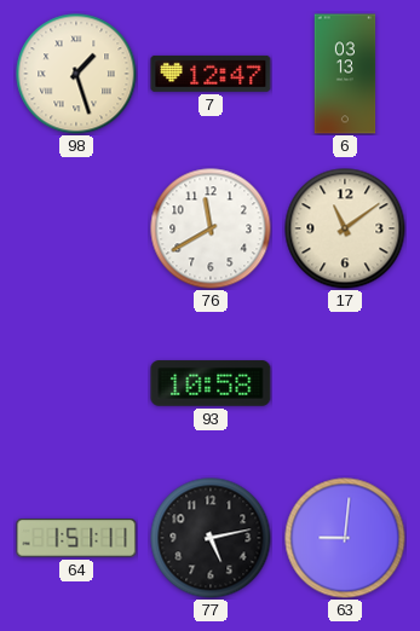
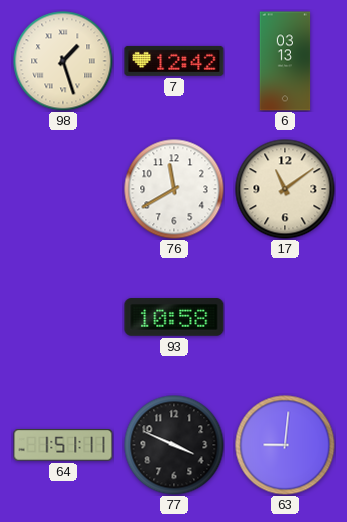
7: 12:47 -> 12:42
77: 5:13 -> 3:49
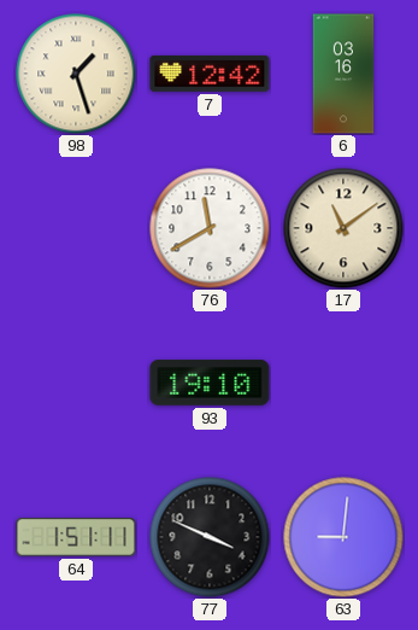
6: 03:13 -> 03:16
93: 10:58 -> 19:10
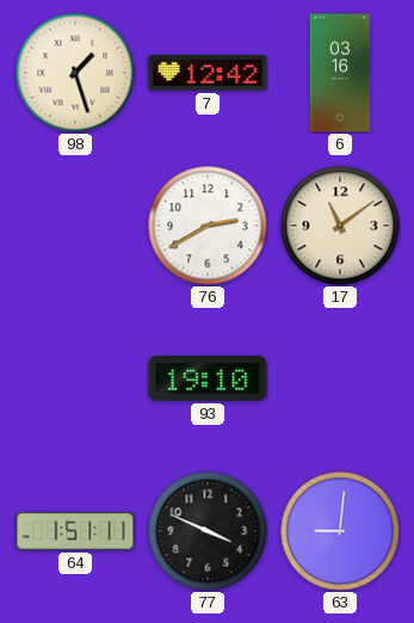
76: 11:40 -> 2:40
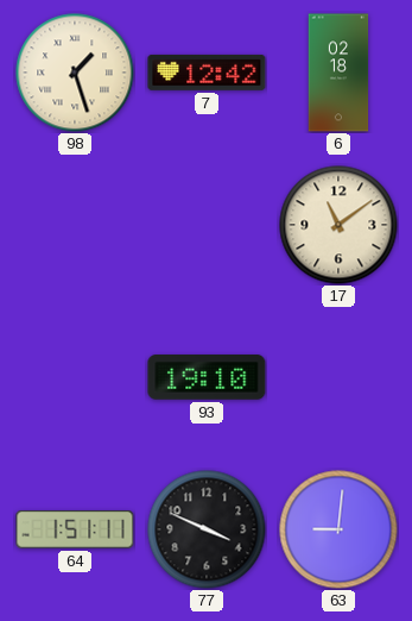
6: 03:16 -> 02:18
76: 2:40 -> none
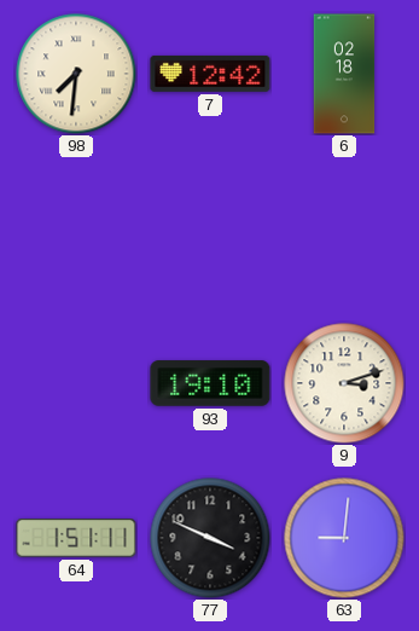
98: 1:27 -> 7:31
17: 11:09 -> none
9: none -> 3:12
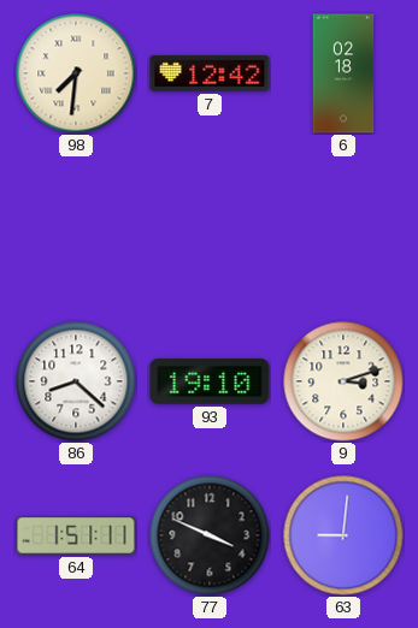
86: none -> 8:22
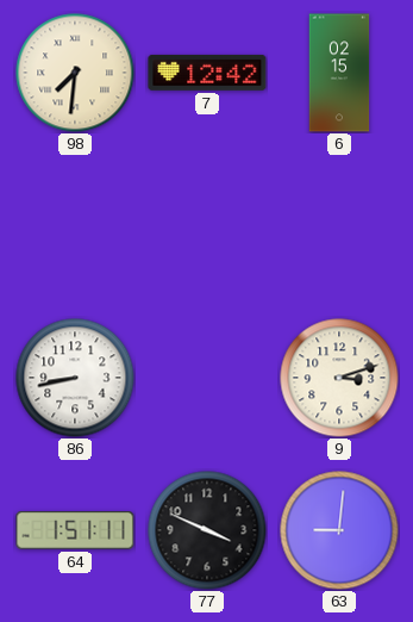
6: 02:18 -> 02:15
86: 8:22 -> 8:43
93: 19:10 -> none
